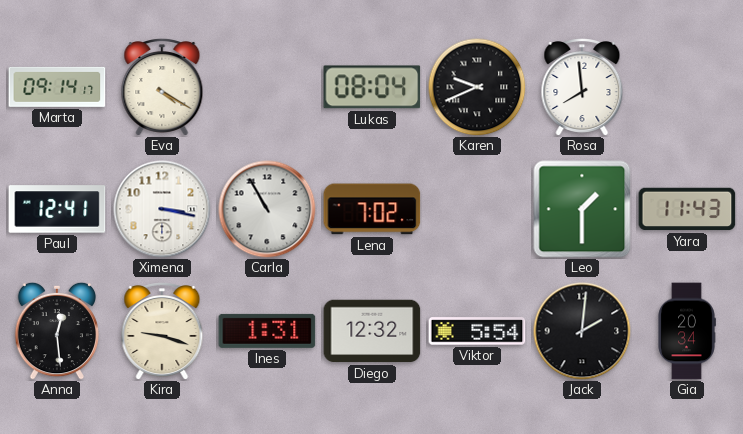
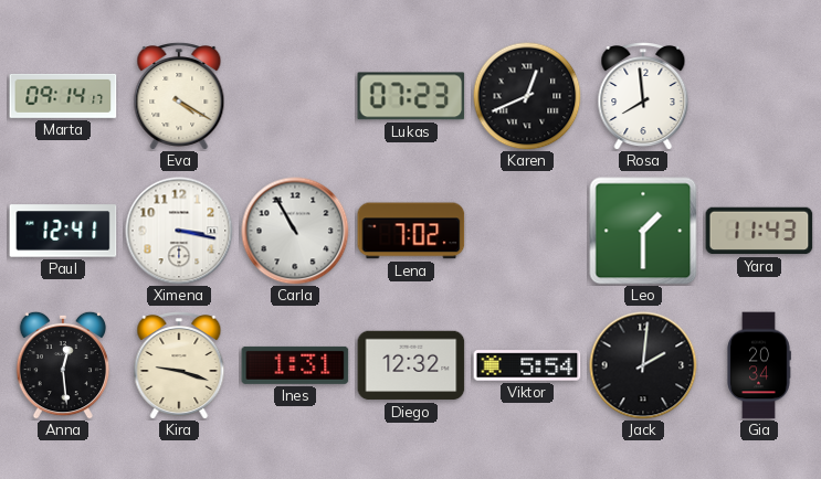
Lukas: 08:04 -> 07:23
Karen: 9:41 -> 12:41
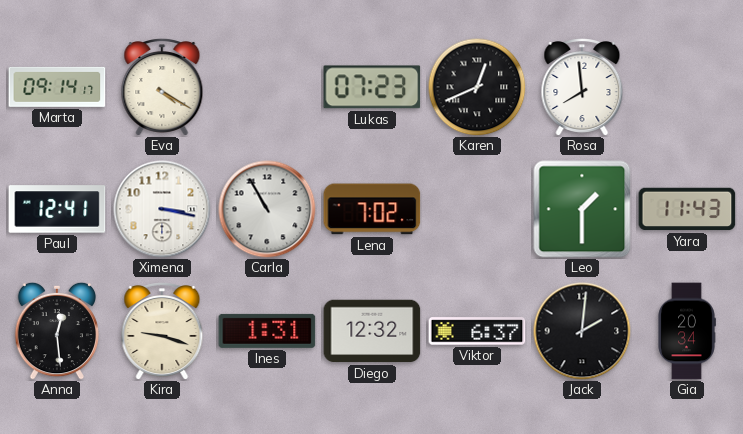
Viktor: 5:54 -> 6:37
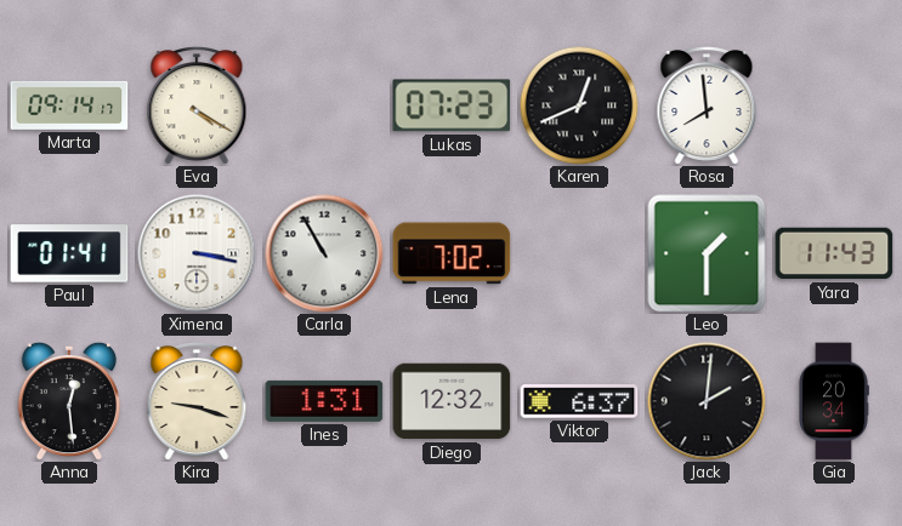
Paul: 12:41 -> 01:41
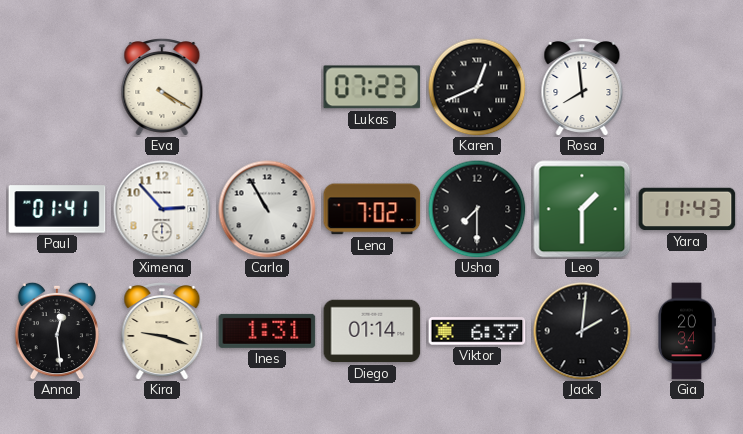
Marta: 09:14 -> none
Ximena: 3:17 -> 2:53
Usha: none -> 7:30
Diego: 12:32 -> 01:14
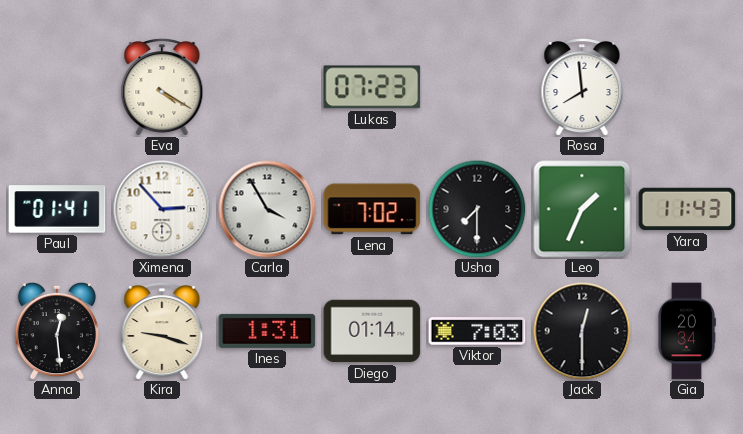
Karen: 12:41 -> none
Carla: 10:55 -> 3:55
Leo: 1:30 -> 1:34
Viktor: 6:37 -> 7:03
Jack: 2:01 -> 12:30
